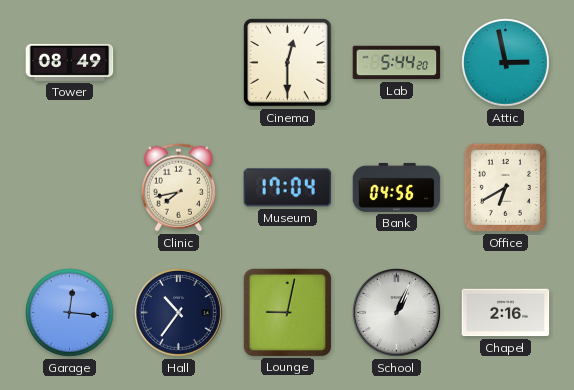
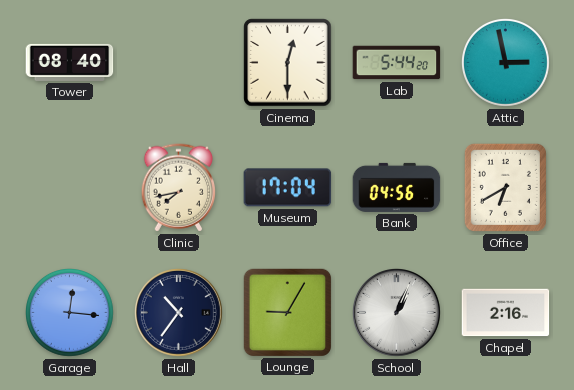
Tower: 08:49 -> 08:40
Lounge: 9:02 -> 9:05
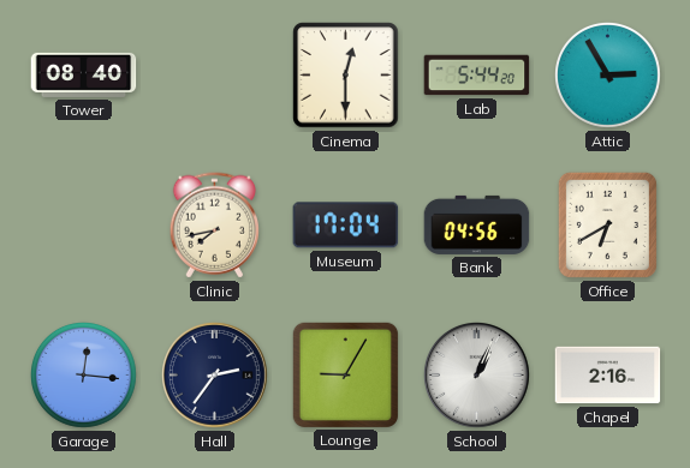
Attic: 2:58 -> 2:55
Hall: 10:36 -> 2:36
